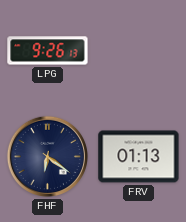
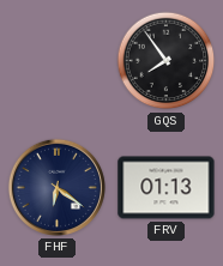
LPG: 9:26 -> none
GQS: none -> 7:54
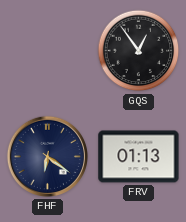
GQS: 7:54 -> 12:54
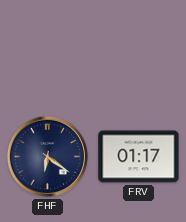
GQS: 12:54 -> none
FRV: 01:13 -> 01:17
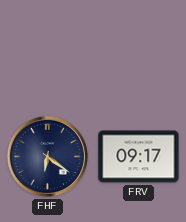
FRV: 01:17 -> 09:17
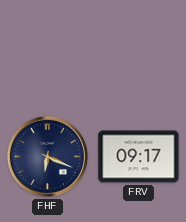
FHF: 6:21 -> 6:19
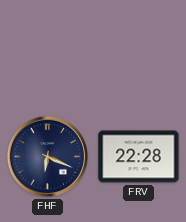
FRV: 09:17 -> 22:28
